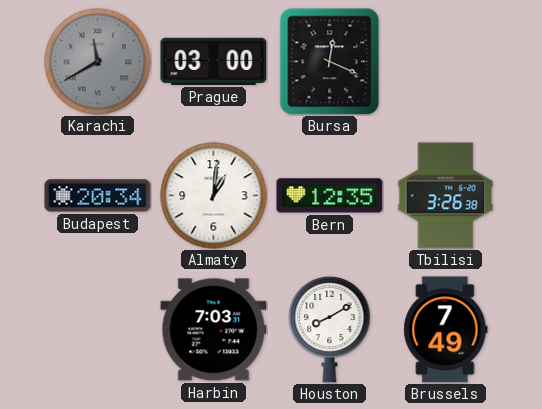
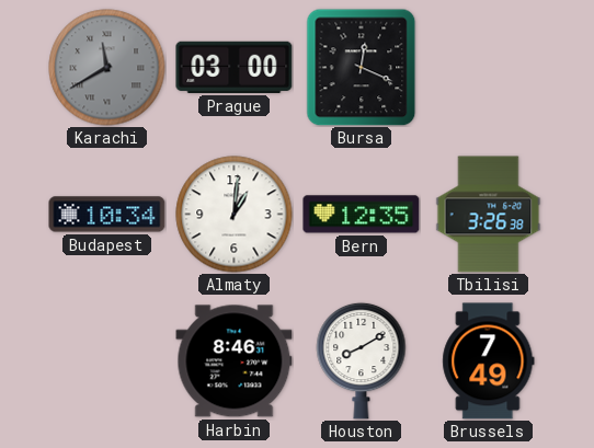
Budapest: 20:34 -> 10:34
Harbin: 7:03 -> 8:46
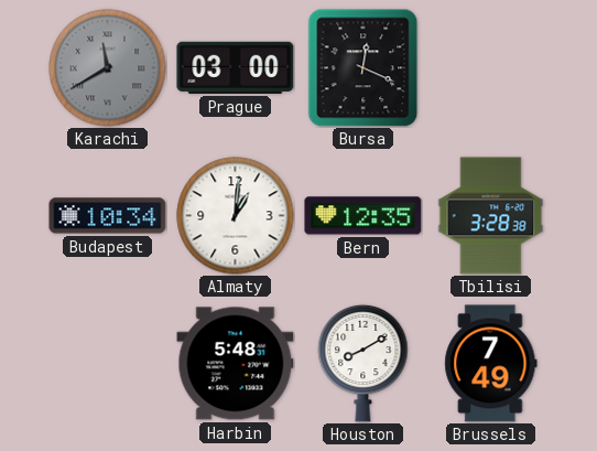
Tbilisi: 3:26 -> 3:28
Harbin: 8:46 -> 5:48
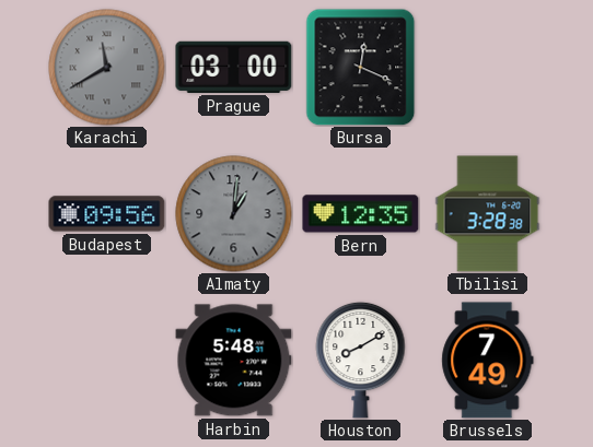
Budapest: 10:34 -> 09:56
Almaty dial: white -> grey
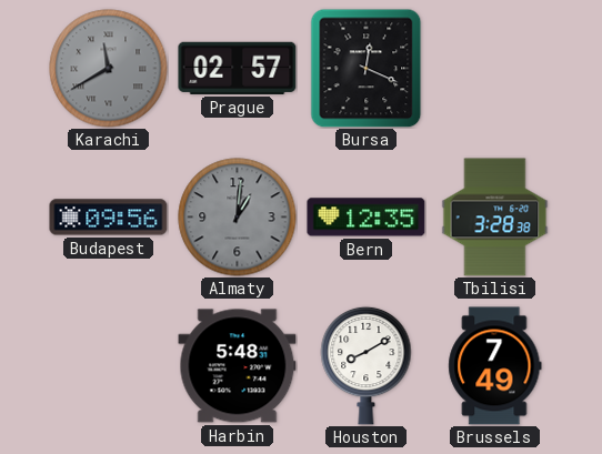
Prague: 03:00 -> 02:57
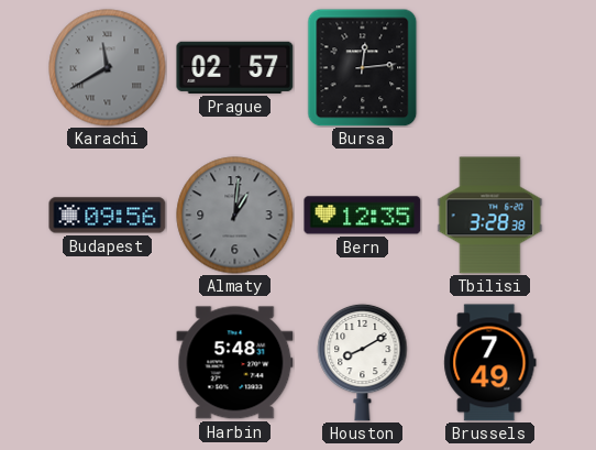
Bursa: 12:19 -> 12:14
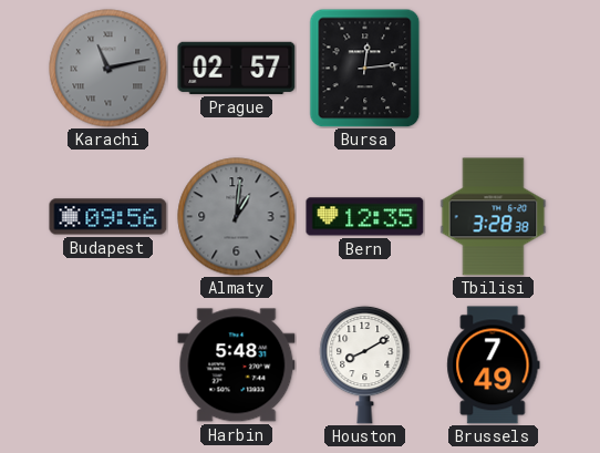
Karachi: 11:40 -> 11:13
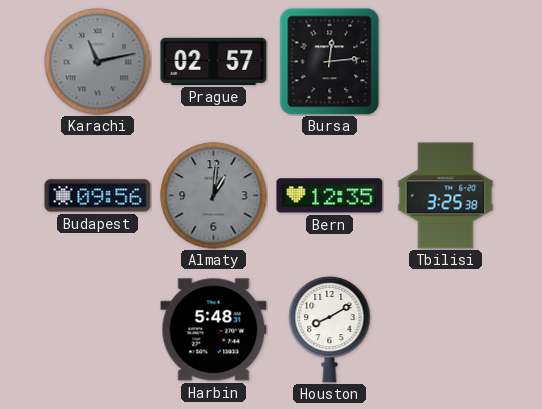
Tbilisi: 3:28 -> 3:25
Brussels: 7:49 -> none
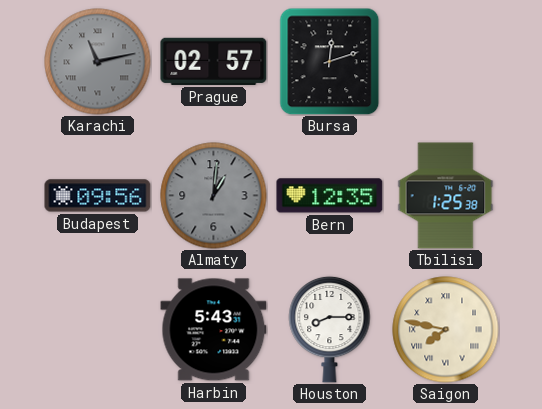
Bursa: 12:14 -> 12:12
Tbilisi: 3:25 -> 1:25
Harbin: 5:48 -> 5:43
Houston: 8:10 -> 8:15
Saigon: none -> 7:47
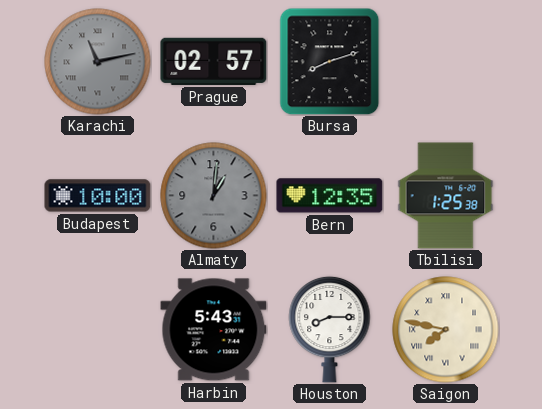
Bursa: 12:12 -> 8:12
Budapest: 09:56 -> 10:00
